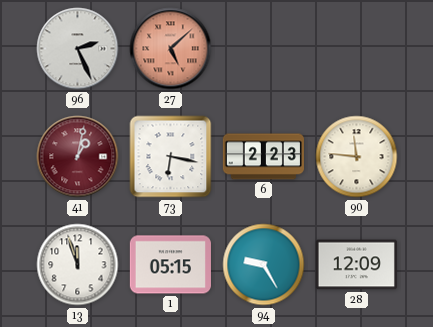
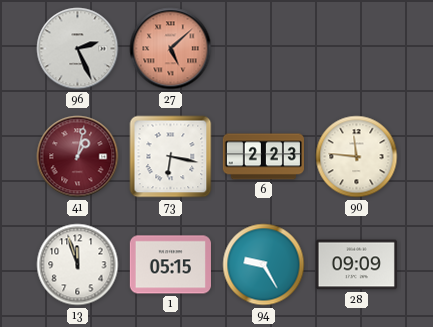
28: 12:09 -> 09:09
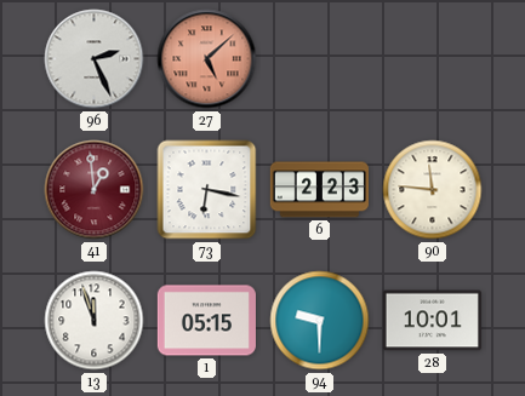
41: 1:02 -> 12:59
94: 9:25 -> 9:30
28: 09:09 -> 10:01
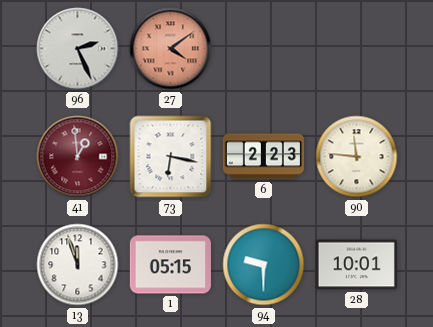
27: 5:08 -> 4:09
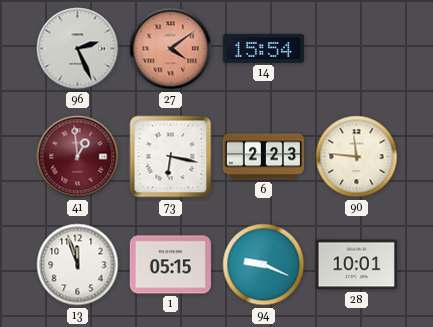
14: none -> 15:54
94: 9:30 -> 9:19
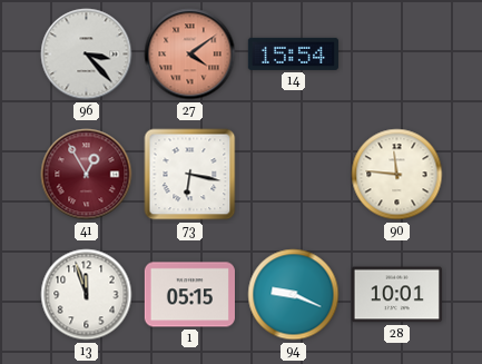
96: 2:26 -> 3:23
41: 12:59 -> 12:55
6: 2:23 -> none
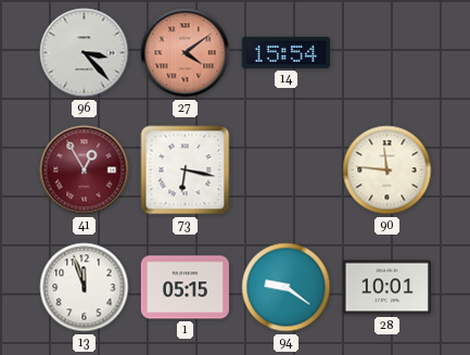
94: 9:19 -> 9:21
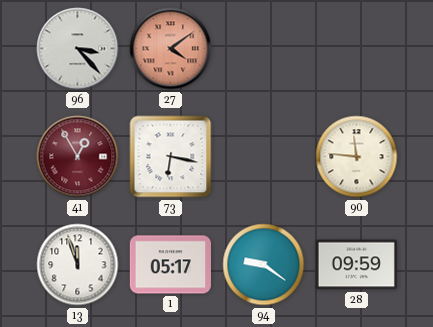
14: 15:54 -> none
1: 05:15 -> 05:17
28: 10:01 -> 09:59
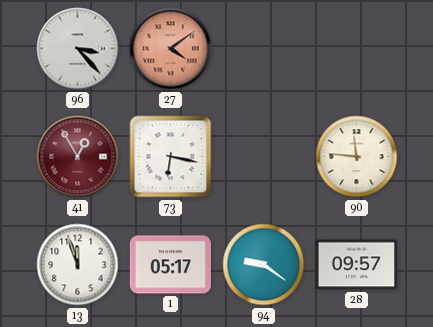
28: 09:59 -> 09:57
